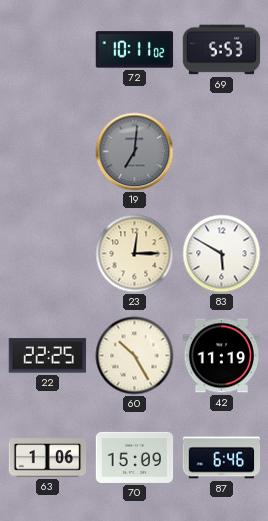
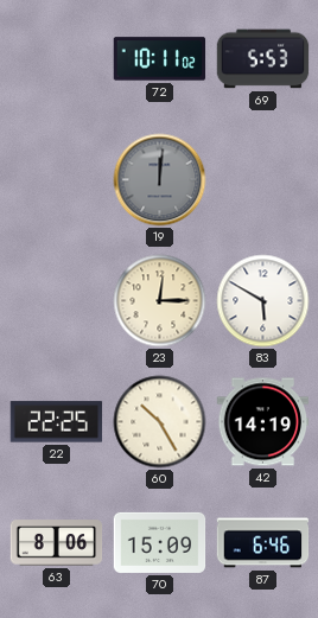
19: 7:01 -> 12:01
42: 11:19 -> 14:19
63: 1:06 -> 8:06
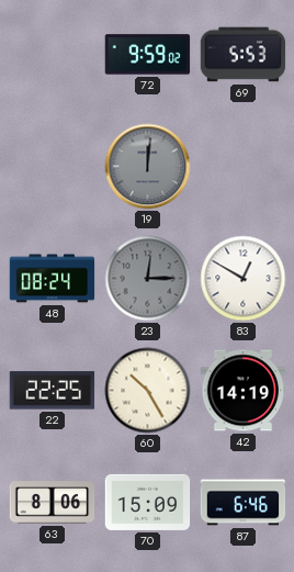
72: 10:11 -> 9:59
48: none -> 08:24
23 dial: cream -> grey
83: 5:50 -> 12:50
